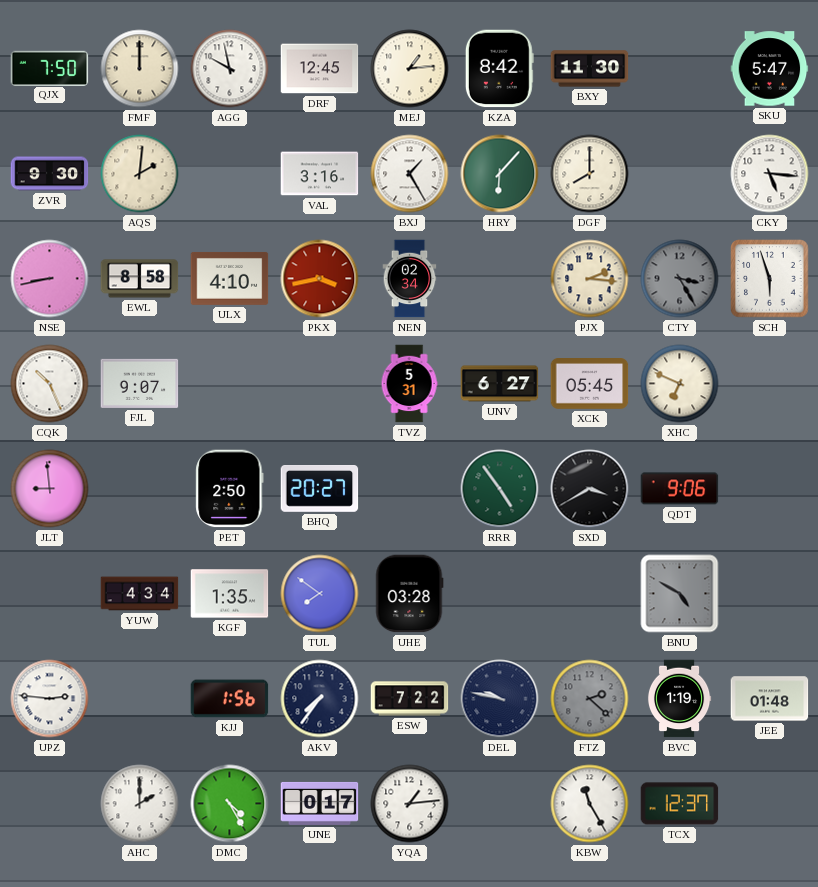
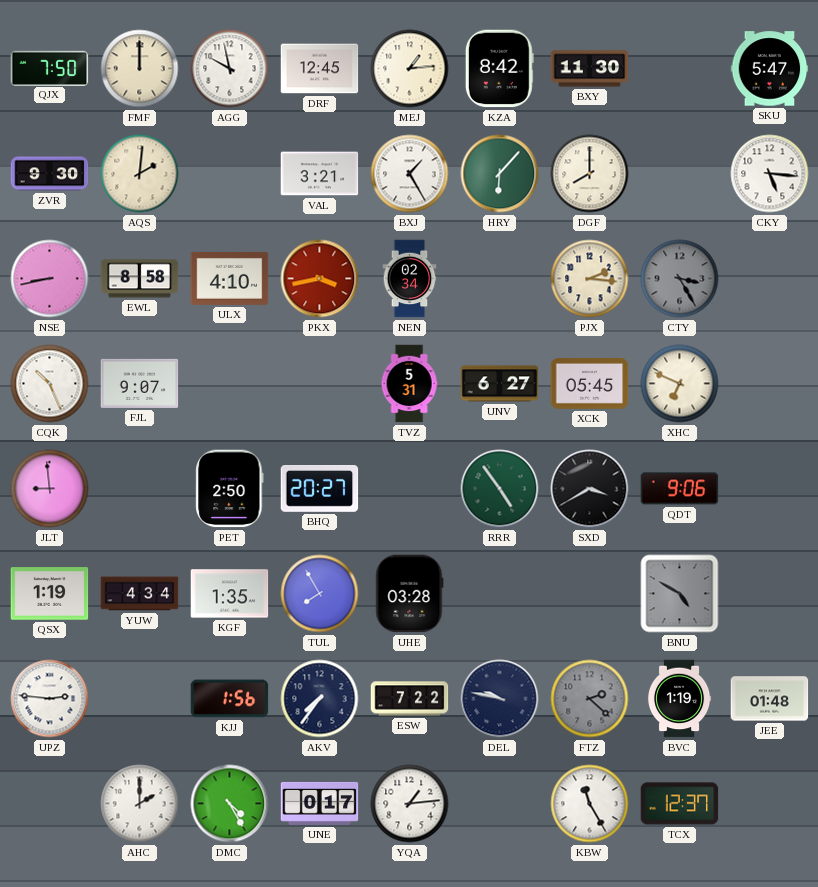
VAL: 3:16 -> 3:21
SCH: 5:57 -> none
QSX: none -> 1:19
TUL: 7:51 -> 7:55
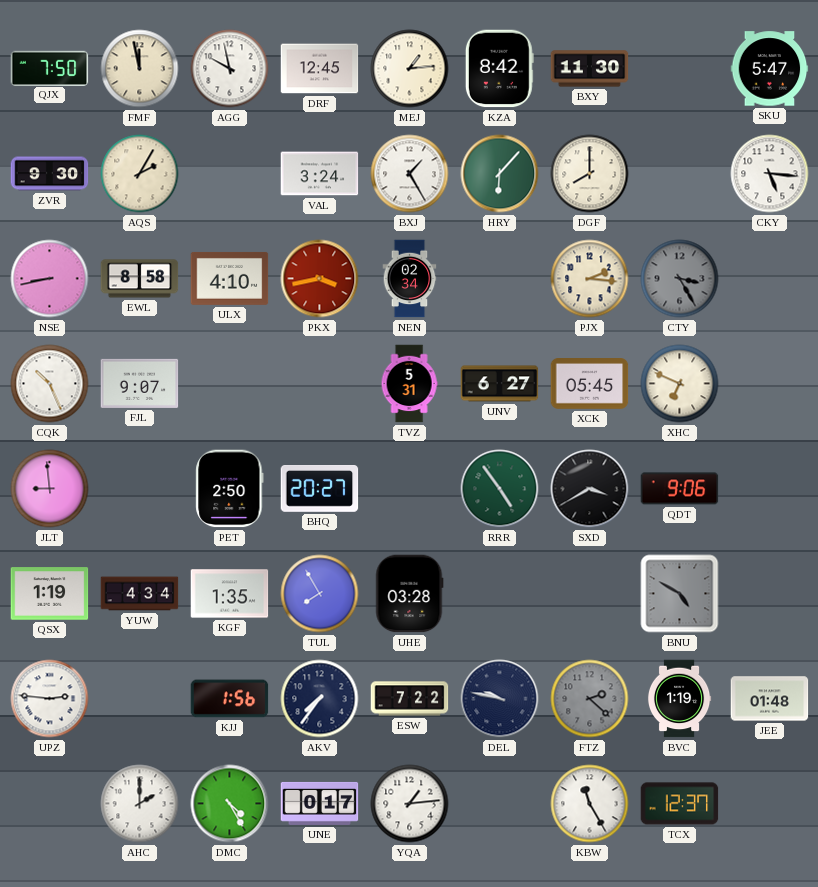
FMF: 12:00 -> 11:58
AQS: 2:01 -> 2:05
VAL: 3:21 -> 3:24
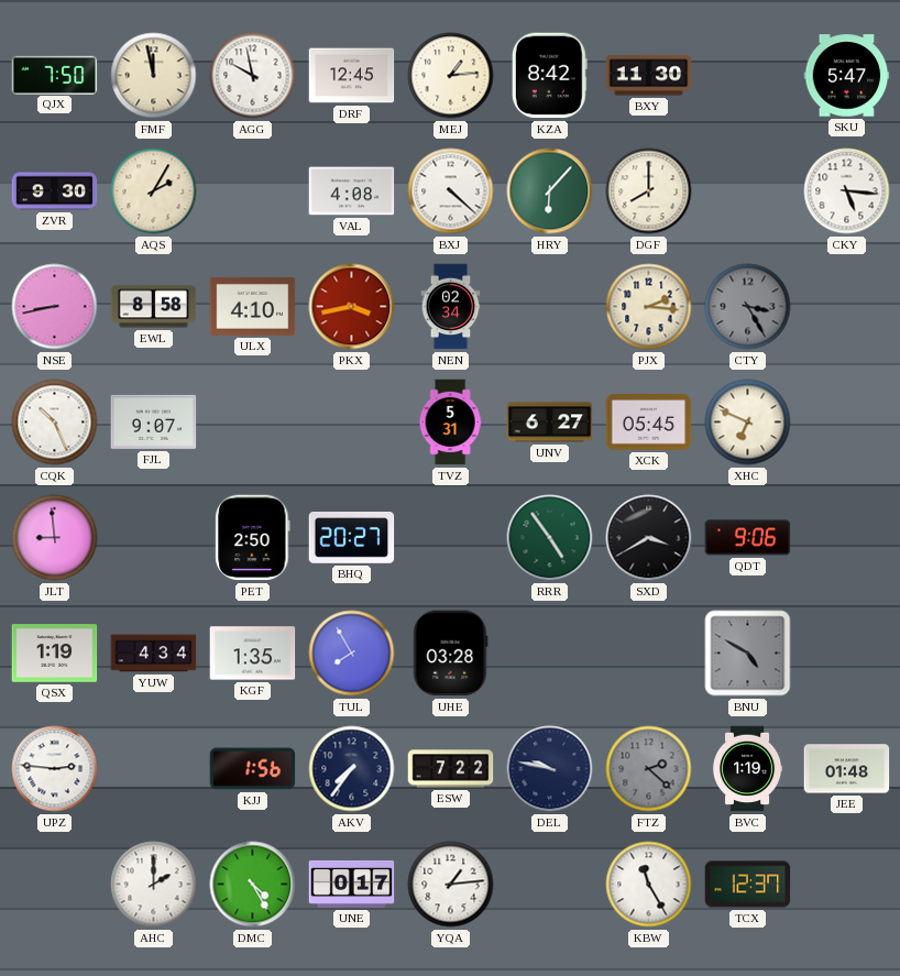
VAL: 3:24 -> 4:08
BXJ: 1:25 -> 4:22
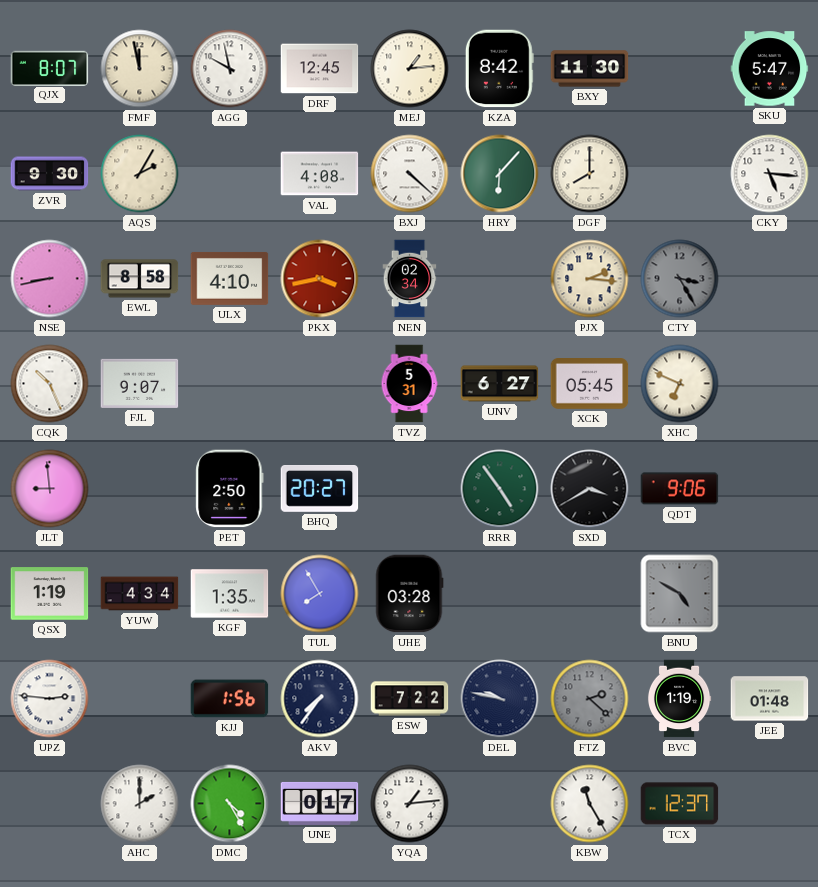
QJX: 7:50 -> 8:07
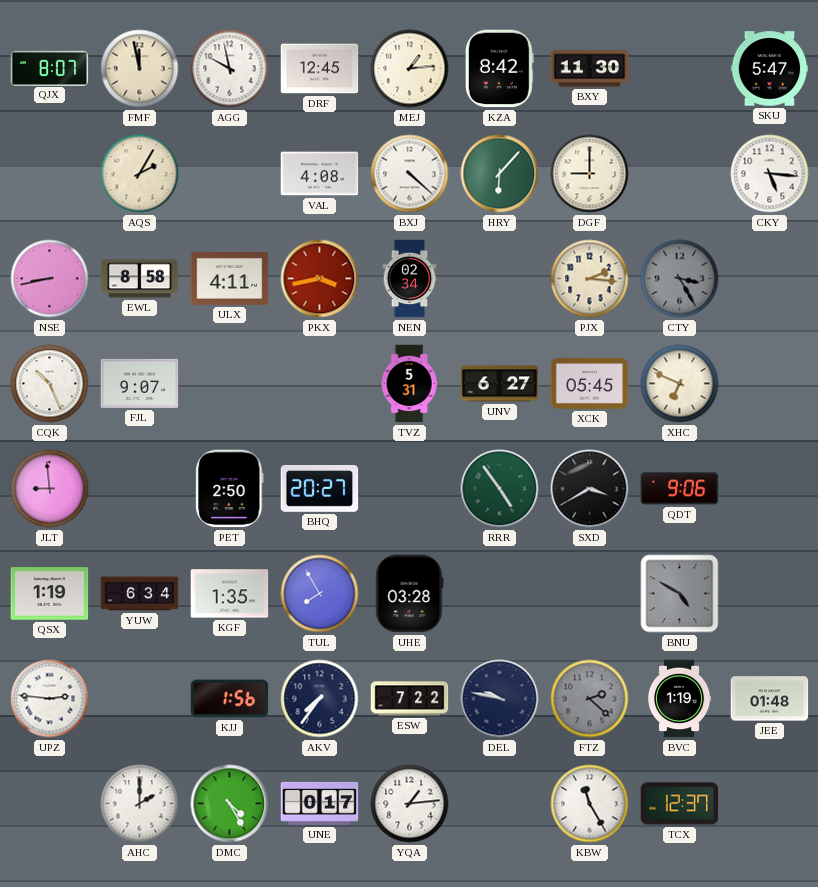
ZVR: 9:30 -> none
DGF: 8:00 -> 9:00
ULX: 4:10 -> 4:11
YUW: 4:34 -> 6:34
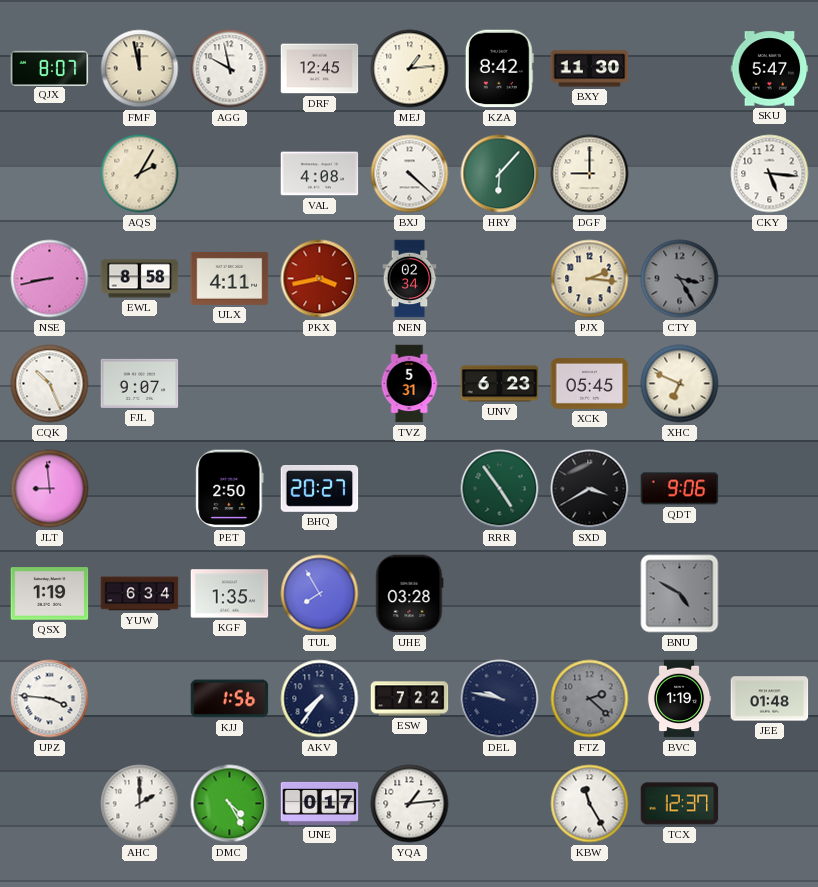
UNV: 6:27 -> 6:23
UPZ: 2:46 -> 3:46
